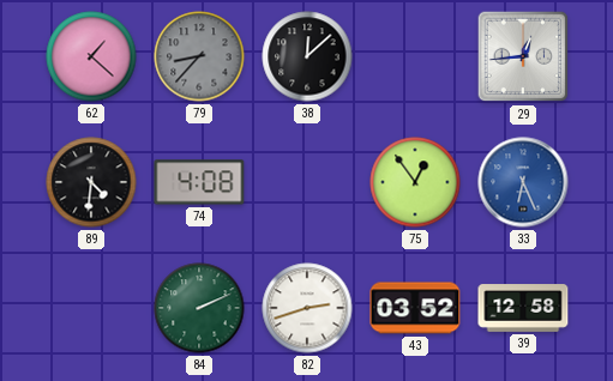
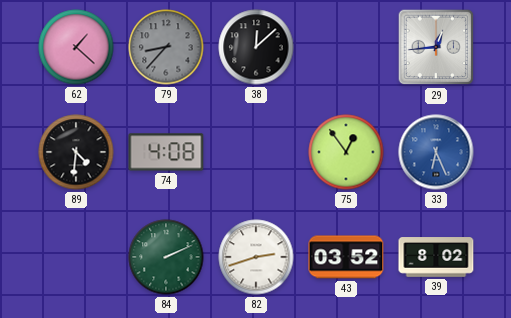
39: 12:58 -> 8:02
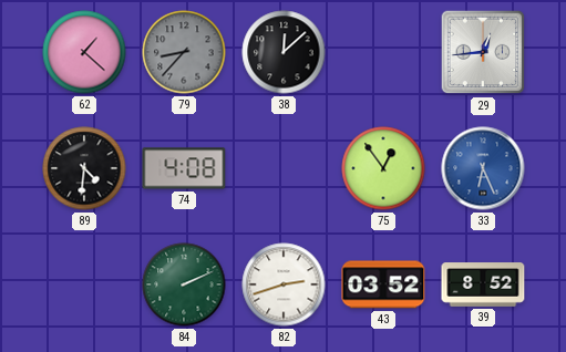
39: 8:02 -> 8:52
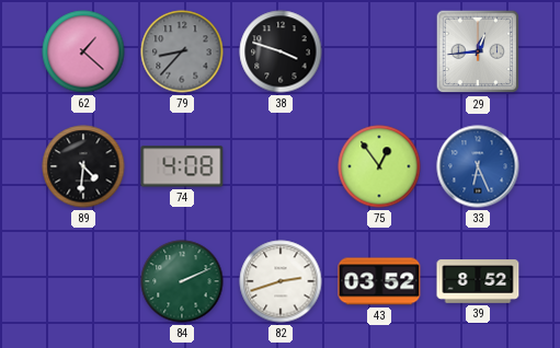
38: 12:08 -> 3:48
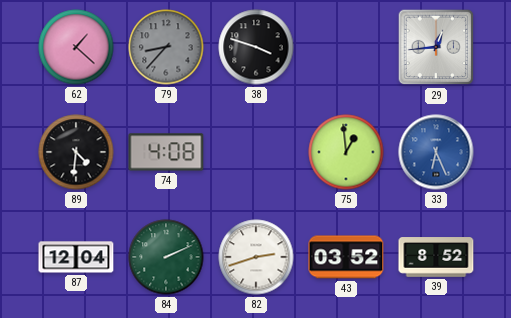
75: 12:54 -> 12:59
87: none -> 12:04
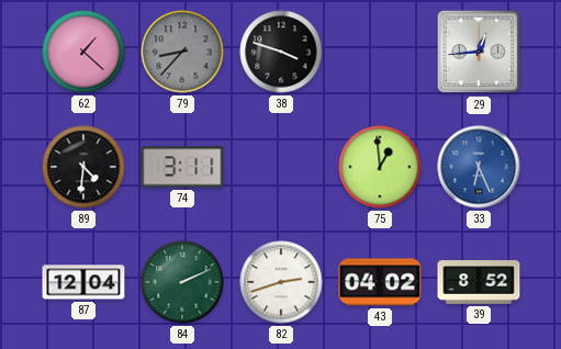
74: 4:08 -> 3:11
43: 03:52 -> 04:02
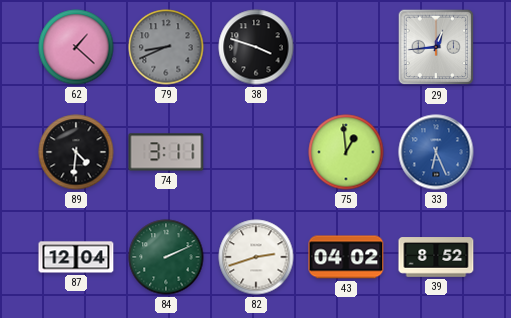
79: 8:37 -> 8:41
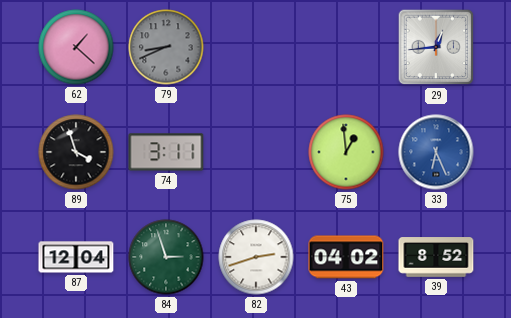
38: 3:48 -> none
89: 4:31 -> 3:57
84: 2:11 -> 2:57
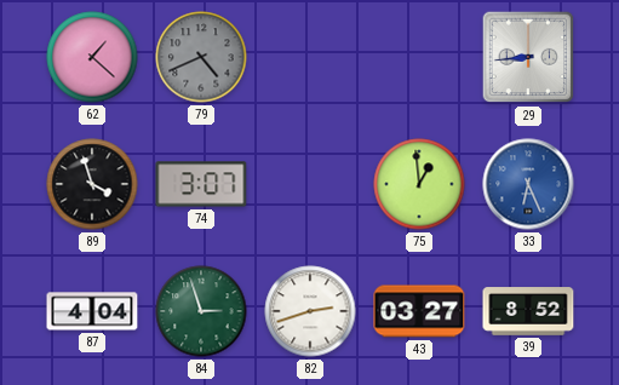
79: 8:41 -> 4:41
29: 12:44 -> 8:44
74: 3:11 -> 3:07
87: 12:04 -> 4:04
43: 04:02 -> 03:27
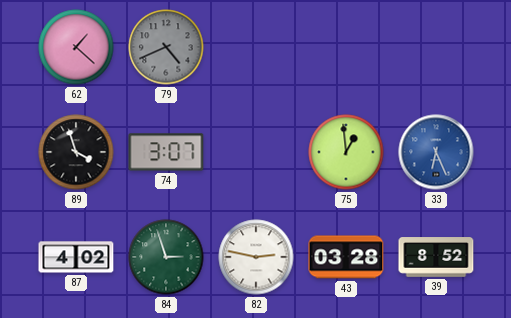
29: 8:44 -> none
87: 4:04 -> 4:02
82: 2:42 -> 2:47
43: 03:27 -> 03:28
